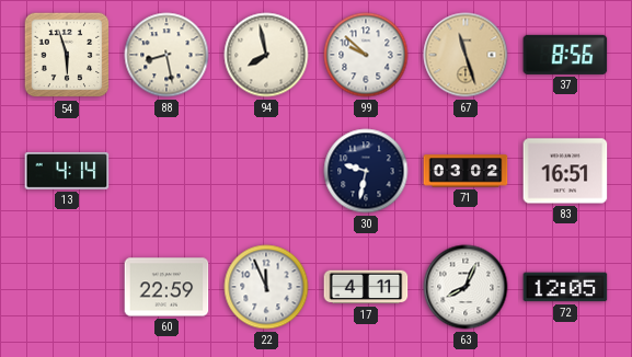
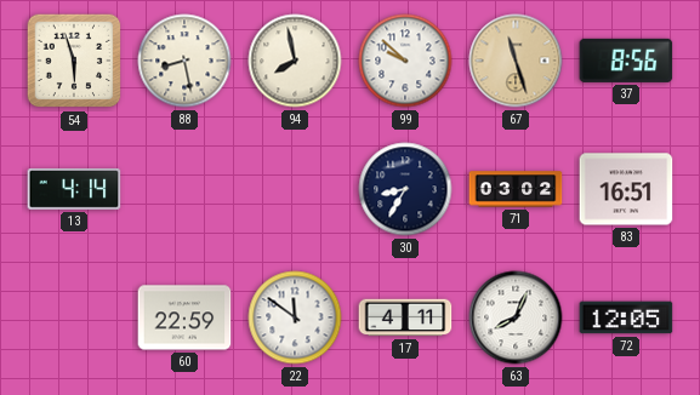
30: 9:32 -> 8:35
22: 11:56 -> 11:51
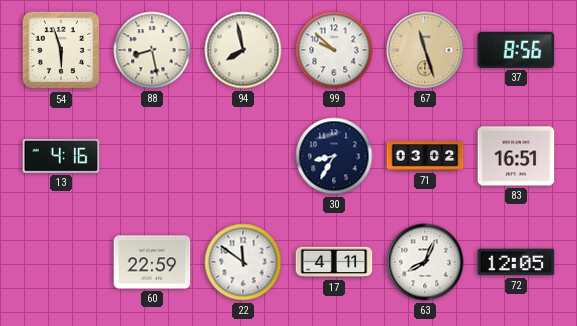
13: 4:14 -> 4:16
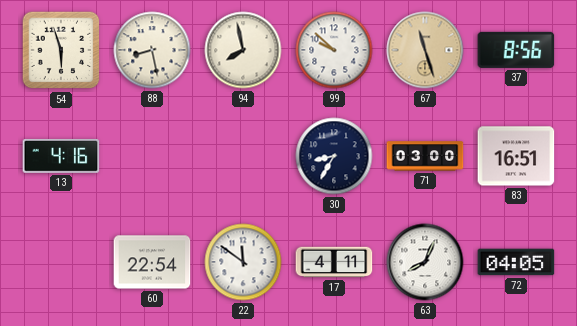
71: 03:02 -> 03:00
60: 22:59 -> 22:54
72: 12:05 -> 04:05
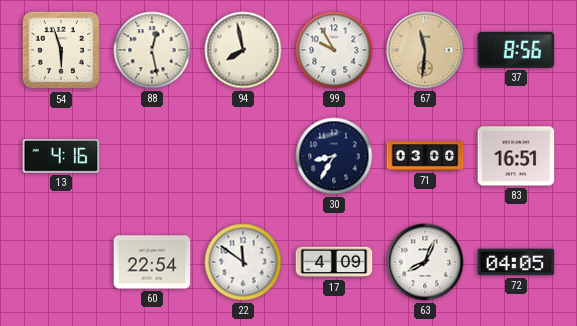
88: 8:28 -> 12:28
99: 9:52 -> 9:55
67: 11:27 -> 11:31
17: 4:11 -> 4:09
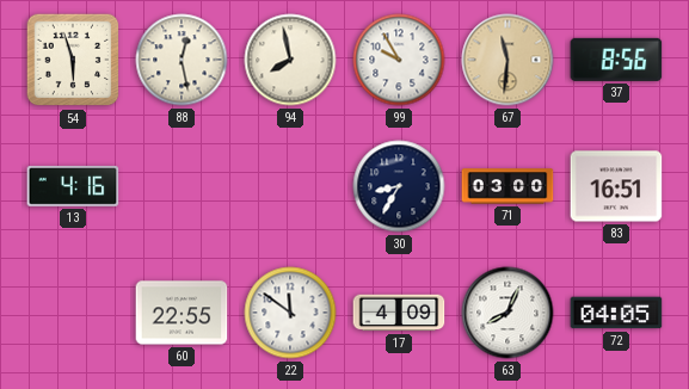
60: 22:54 -> 22:55
